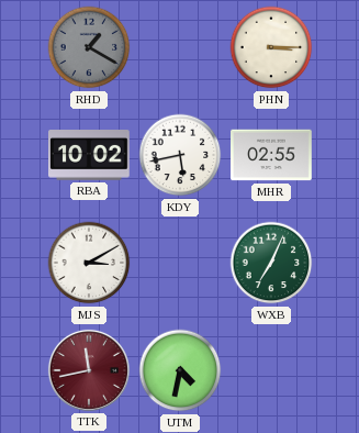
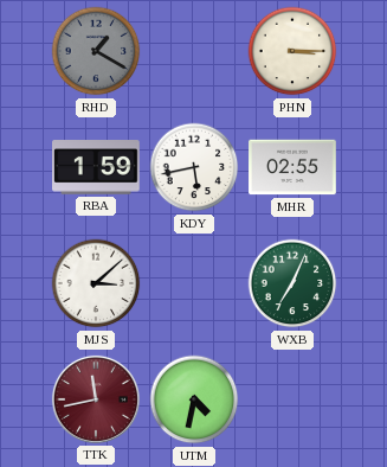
RBA: 10:02 -> 1:59
MJS: 3:10 -> 3:08
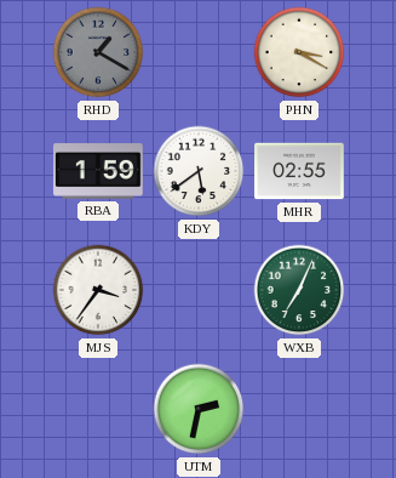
PHN: 3:15 -> 3:20
KDY: 5:43 -> 5:39
MJS: 3:08 -> 3:36
TTK: 11:43 -> none
UTM: 4:32 -> 2:32
